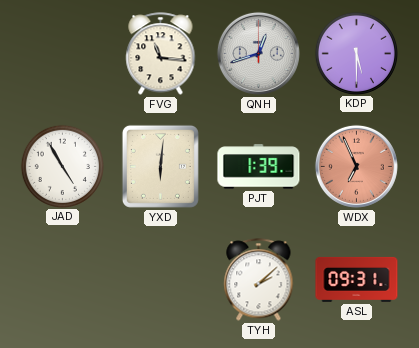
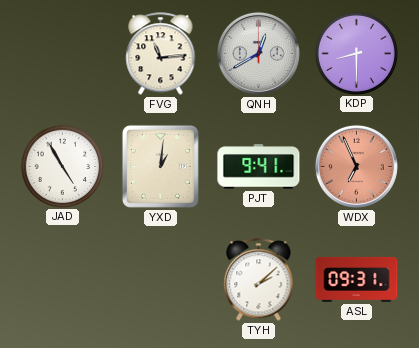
FVG: 11:16 -> 11:14
QNH: 12:42 -> 12:40
KDP: 5:30 -> 8:30
YXD: 6:01 -> 1:01
PJT: 1:39 -> 9:41
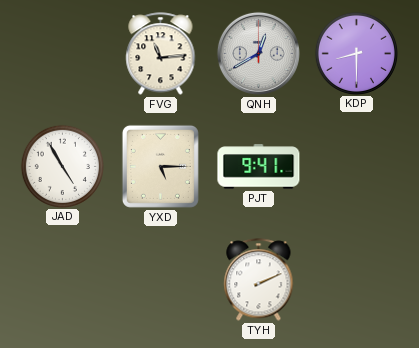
YXD: 1:01 -> 5:15
WDX: 6:56 -> none
TYH: 2:08 -> 2:11
ASL: 09:31 -> none
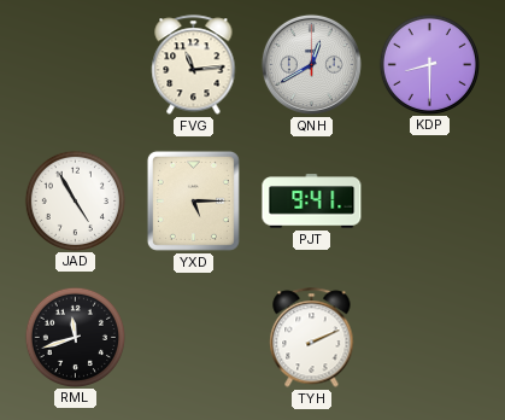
RML: none -> 11:42
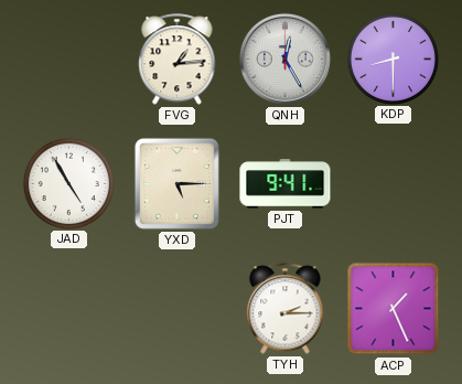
FVG: 11:14 -> 1:14
QNH: 12:40 -> 12:25
RML: 11:42 -> none
TYH: 2:11 -> 2:15
ACP: none -> 1:26
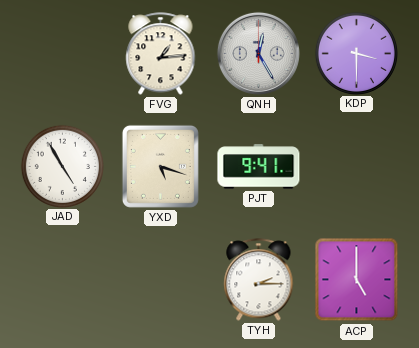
KDP: 8:30 -> 3:30
YXD: 5:15 -> 5:18
ACP: 1:26 -> 5:00
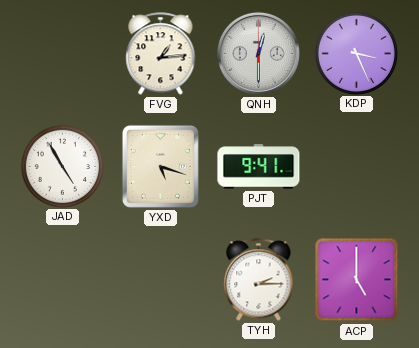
QNH: 12:25 -> 12:30
KDP: 3:30 -> 3:26
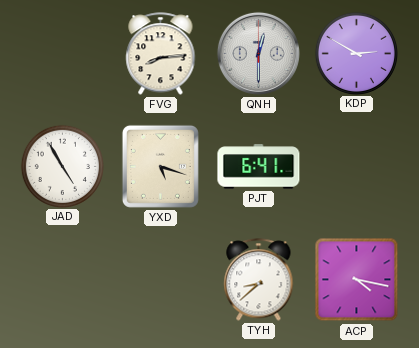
FVG: 1:14 -> 8:14
KDP: 3:26 -> 2:50
PJT: 9:41 -> 6:41
TYH: 2:15 -> 8:38
ACP: 5:00 -> 4:17
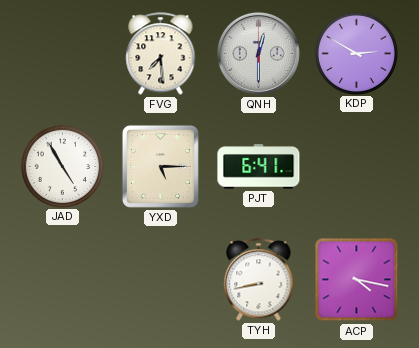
FVG: 8:14 -> 7:29
YXD: 5:18 -> 5:15
TYH: 8:38 -> 8:43
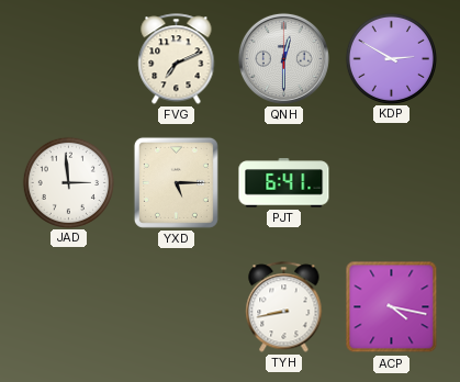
FVG: 7:29 -> 7:11
JAD: 4:55 -> 2:59
